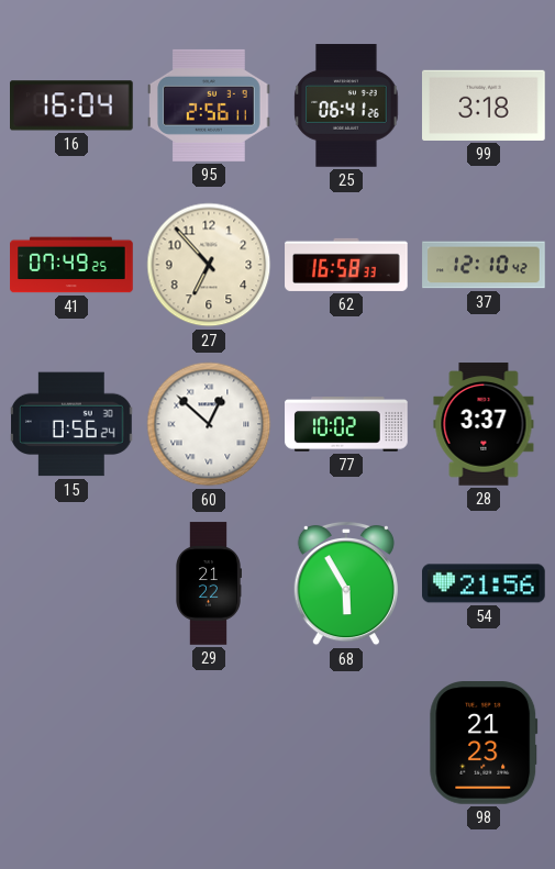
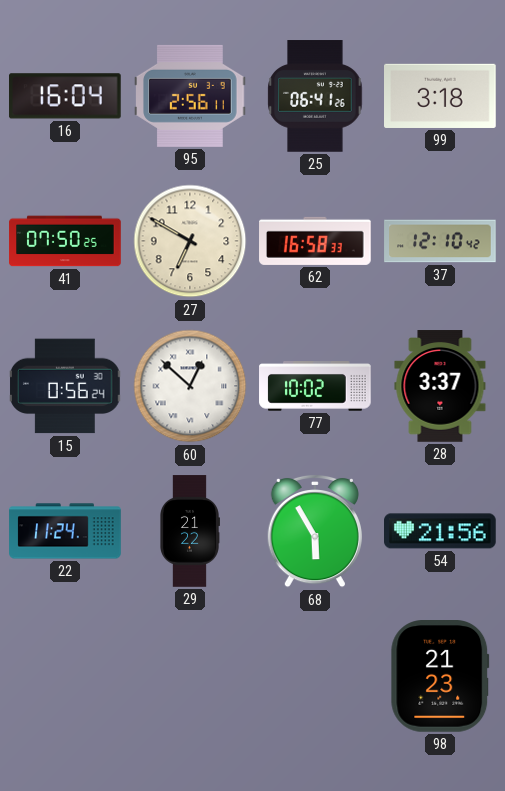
41: 07:49 -> 07:50
27: 6:53 -> 6:50
22: none -> 11:24
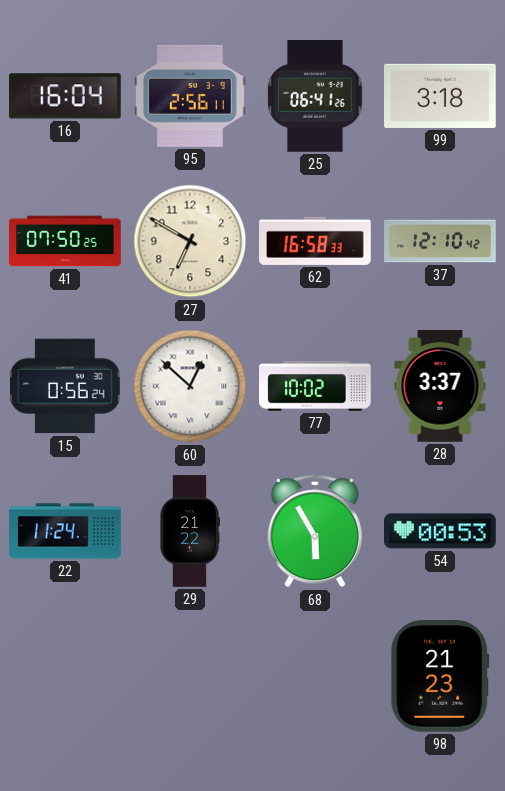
54: 21:56 -> 00:53
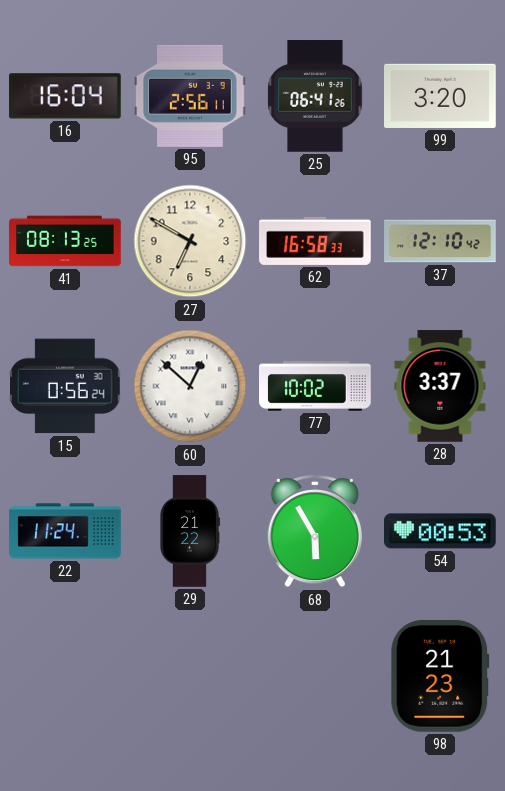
99: 3:18 -> 3:20
41: 07:50 -> 08:13
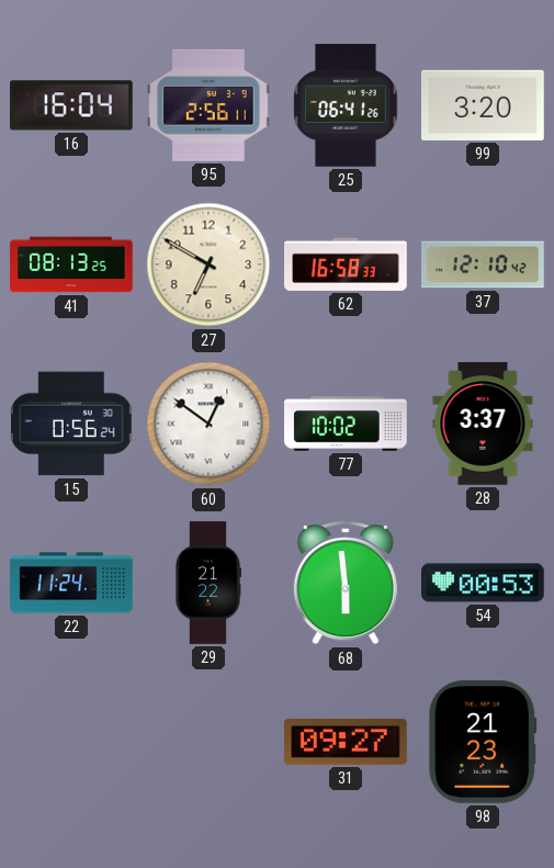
60: 12:52 -> 12:51
68: 5:55 -> 5:59
31: none -> 09:27
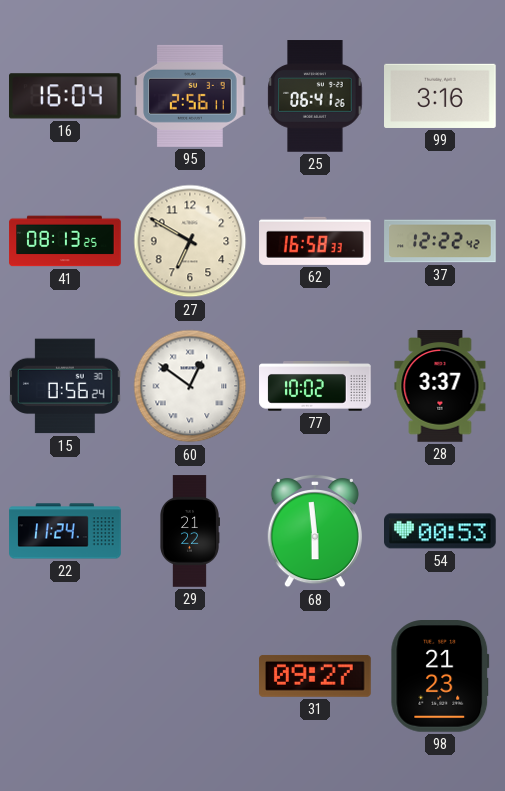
99: 3:20 -> 3:16
37: 12:10 -> 12:22
